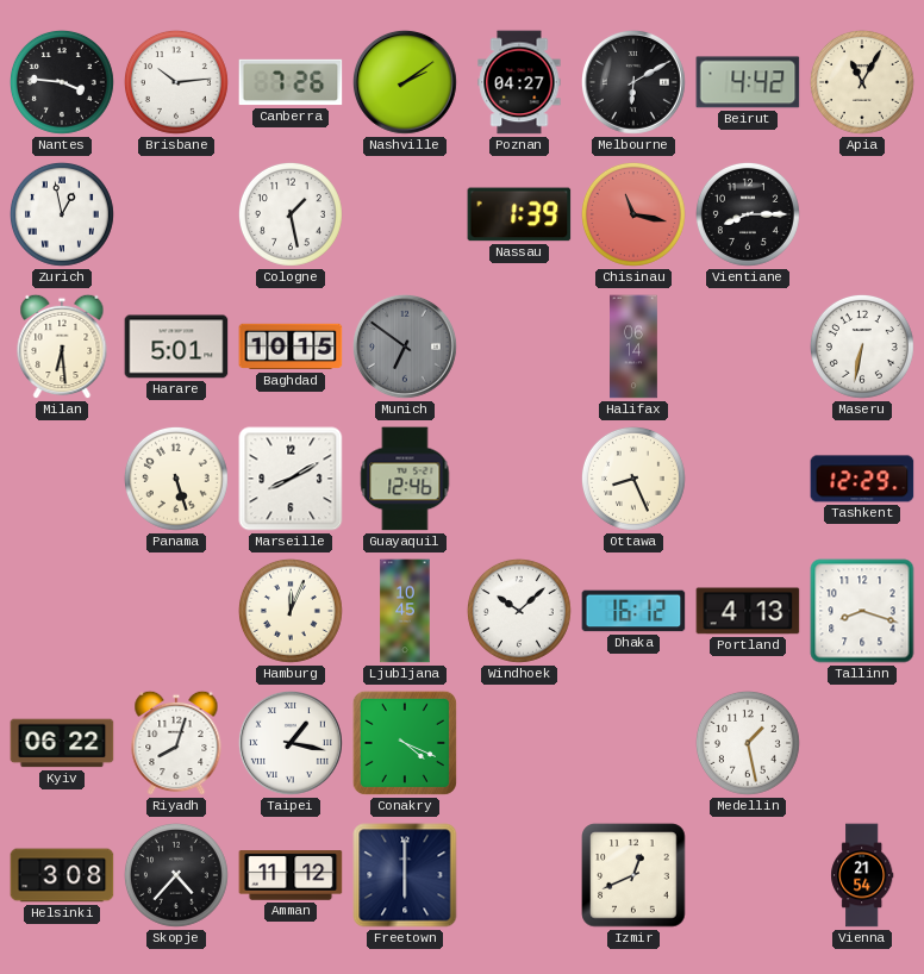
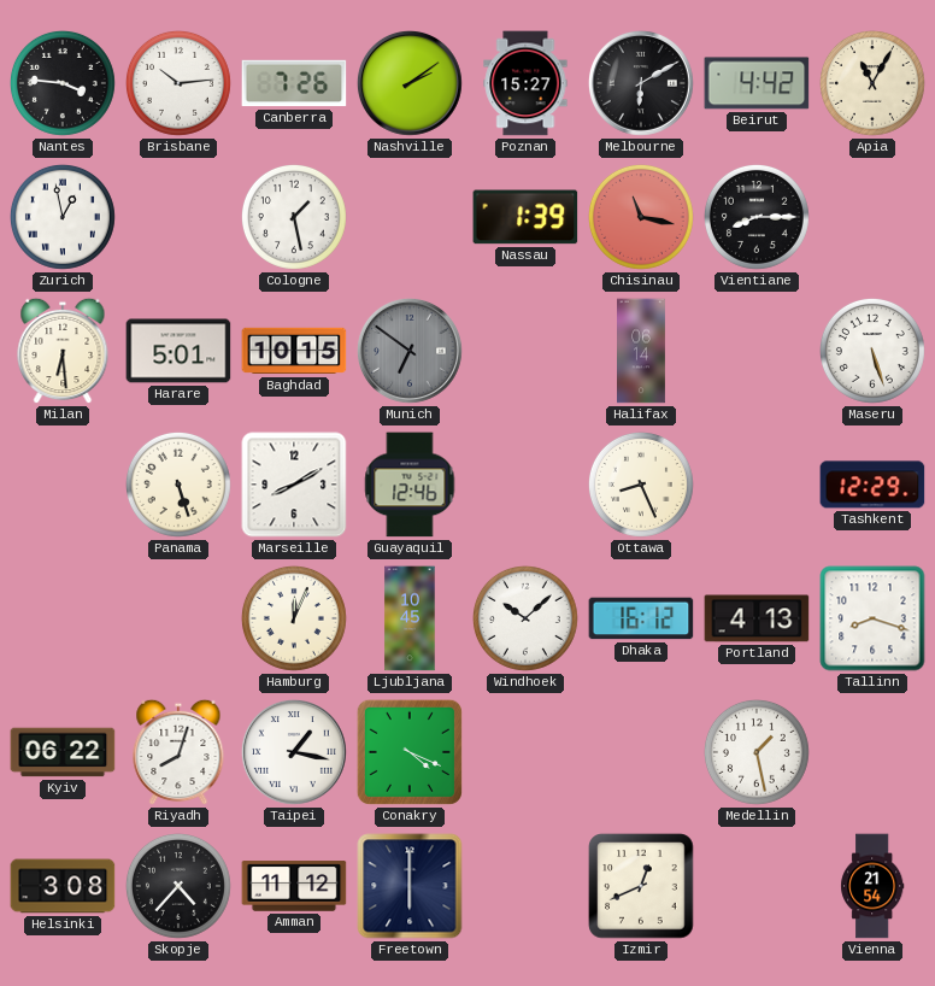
Poznan: 04:27 -> 15:27
Maseru: 6:32 -> 5:27
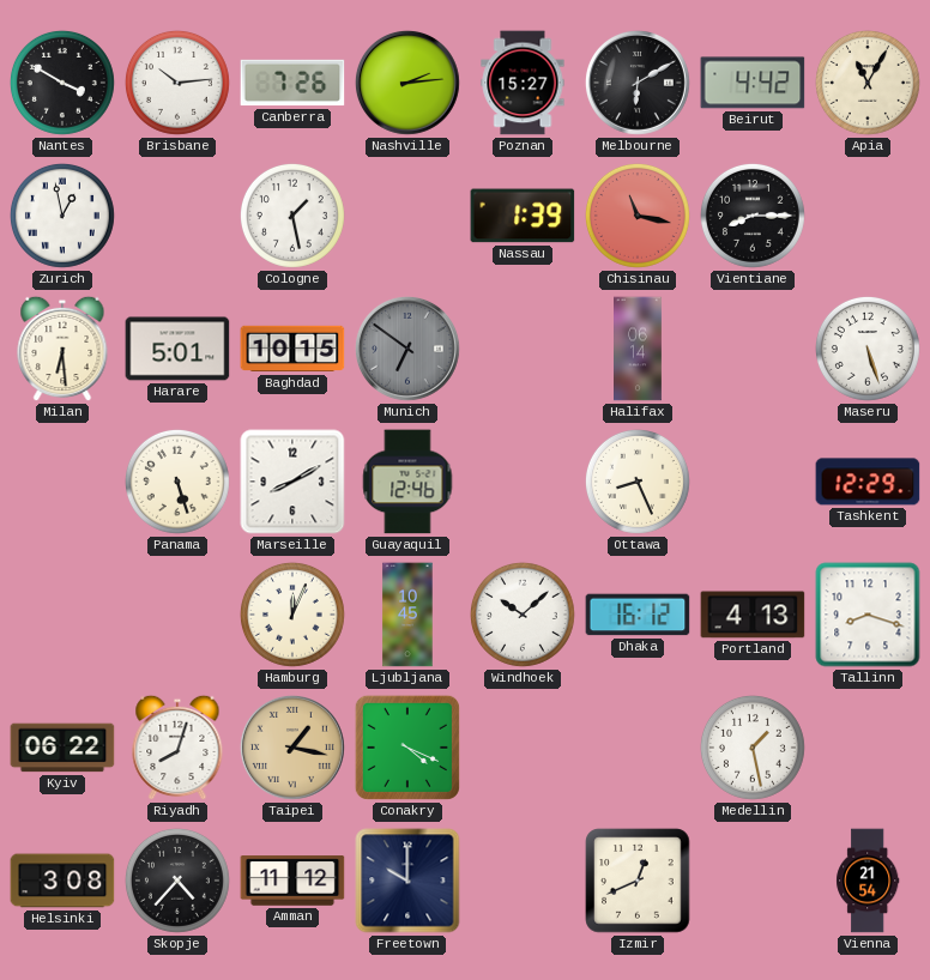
Nantes: 3:46 -> 3:50
Nashville: 2:09 -> 2:14
Taipei dial: white -> champagne
Freetown: 6:00 -> 10:00
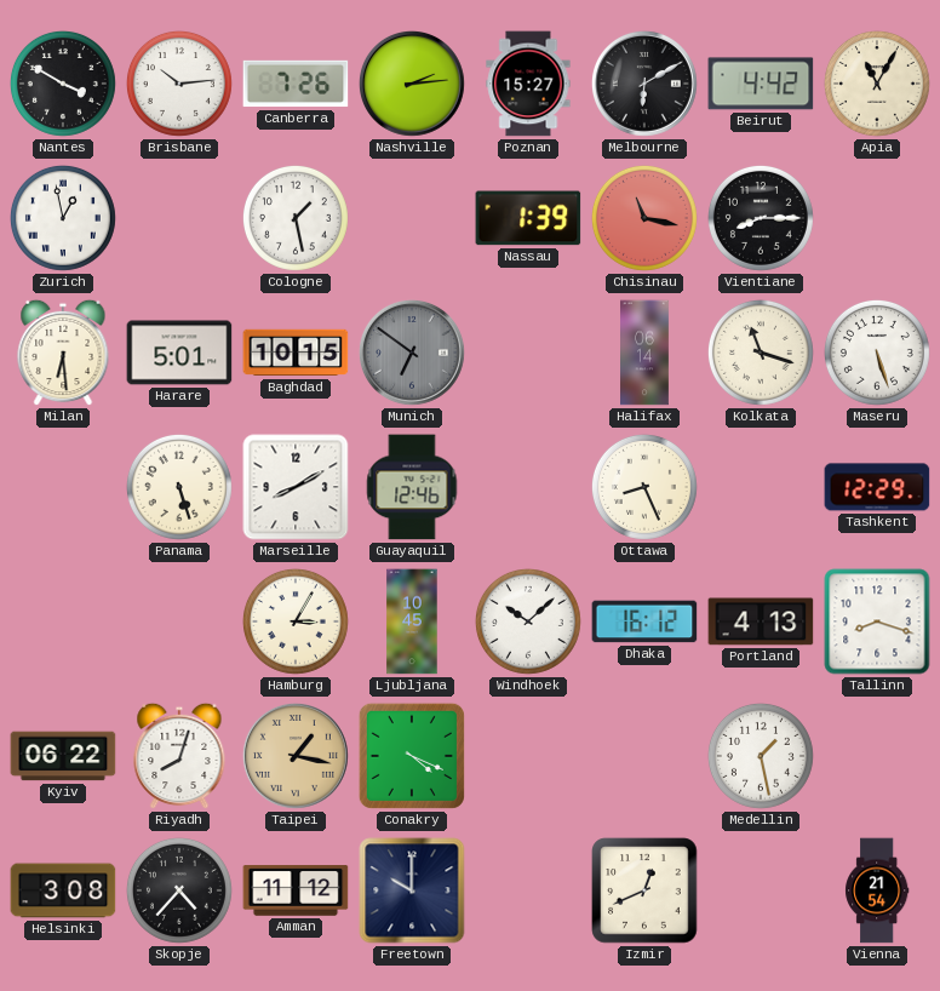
Kolkata: none -> 11:18
Hamburg: 12:04 -> 3:05
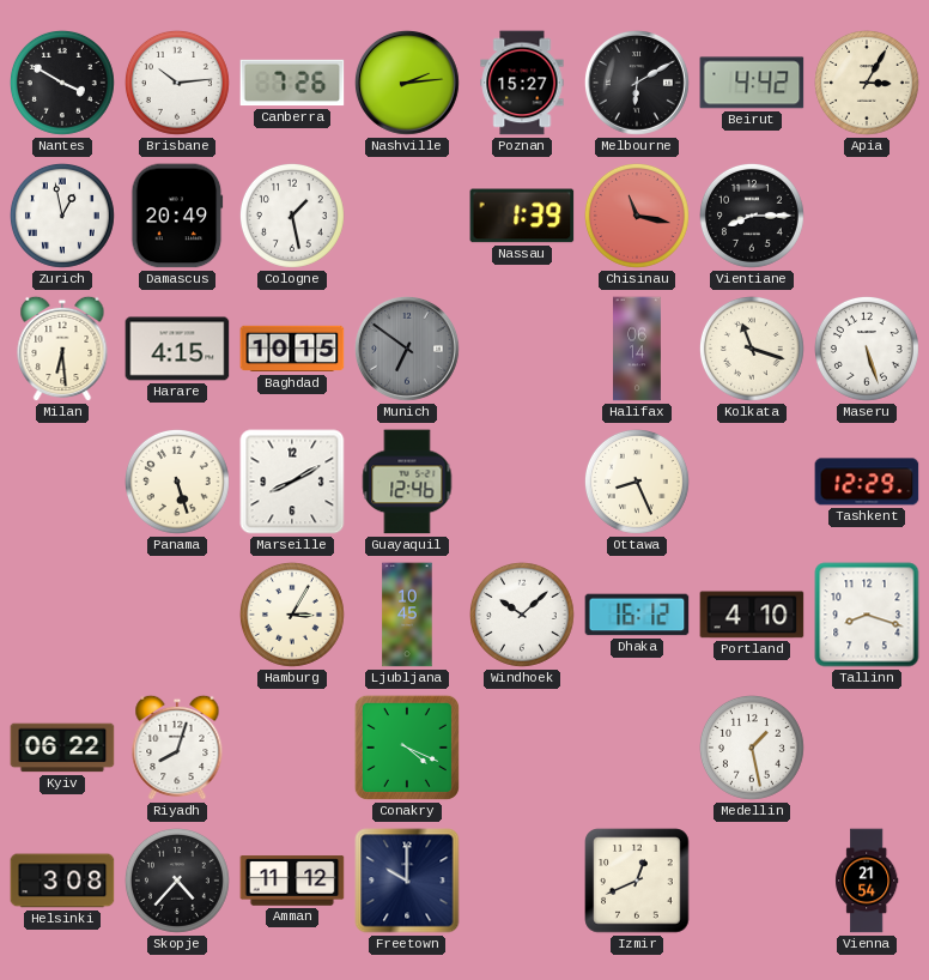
Apia: 11:05 -> 3:05
Damascus: none -> 20:49
Harare: 5:01 -> 4:15
Portland: 4:13 -> 4:10
Taipei: 1:17 -> none
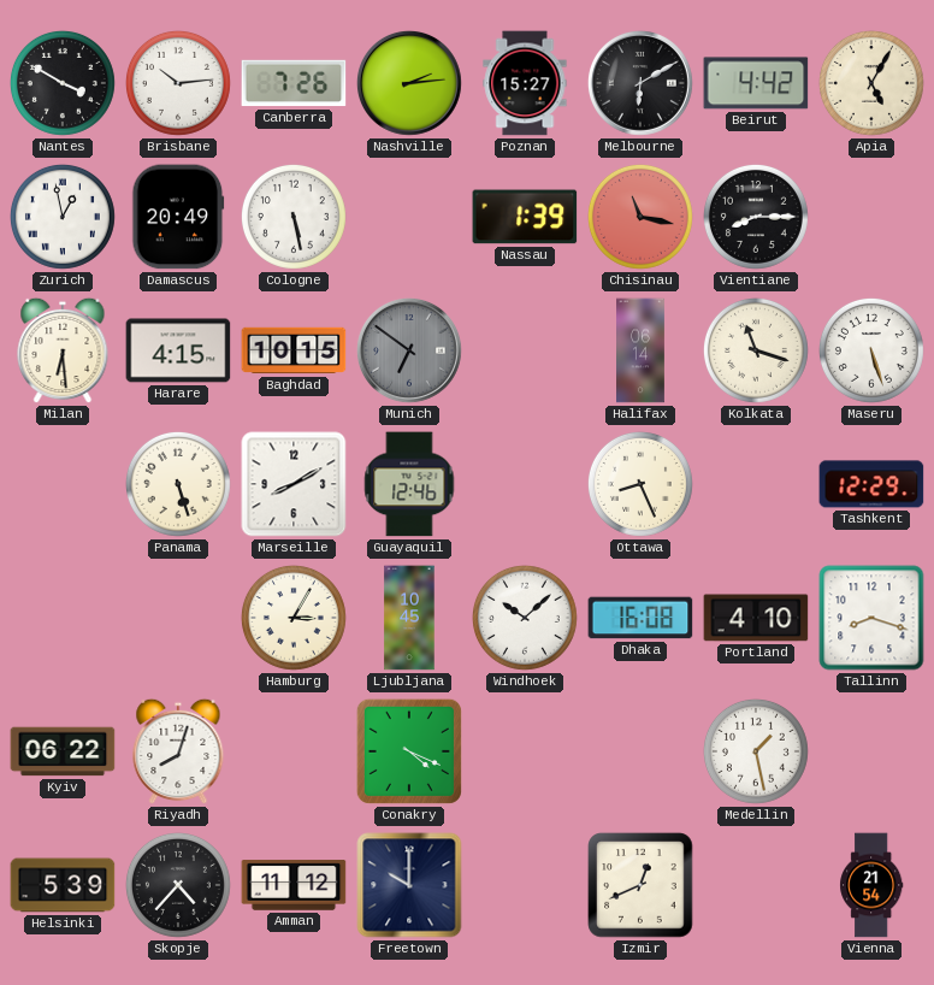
Apia: 3:05 -> 5:05
Cologne: 1:28 -> 5:28
Dhaka: 16:12 -> 16:08
Helsinki: 3:08 -> 5:39
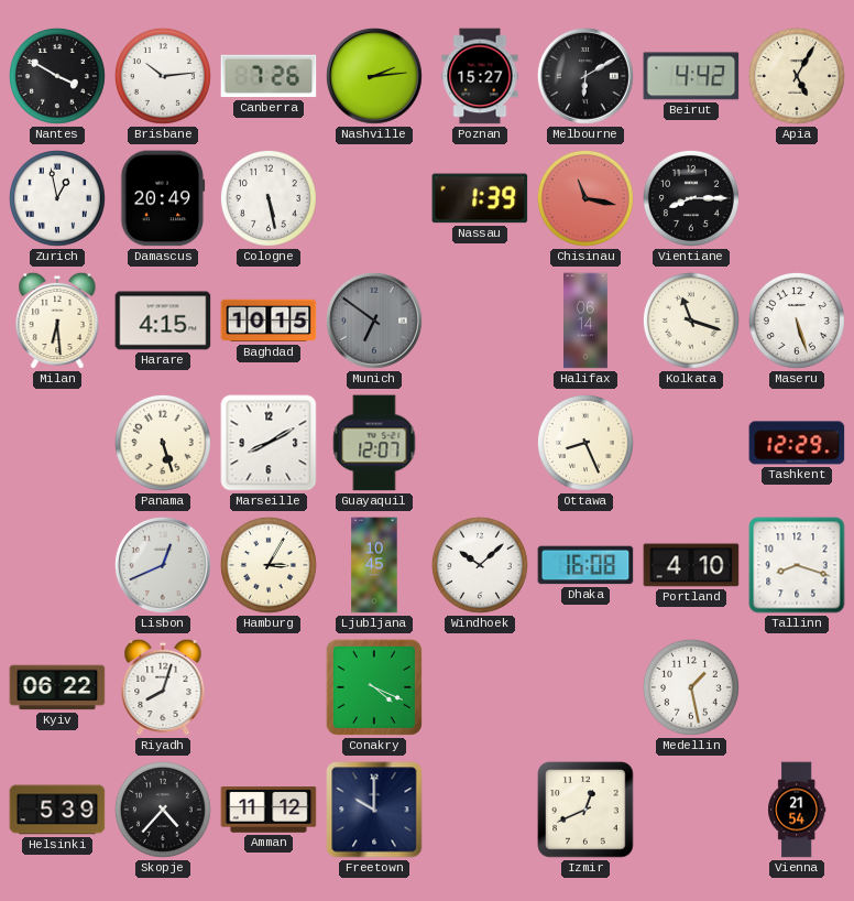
Guayaquil: 12:46 -> 12:07
Lisbon: none -> 12:41
